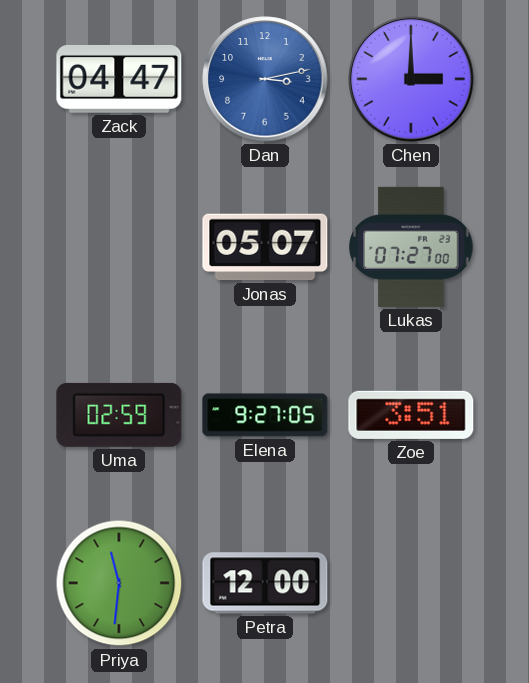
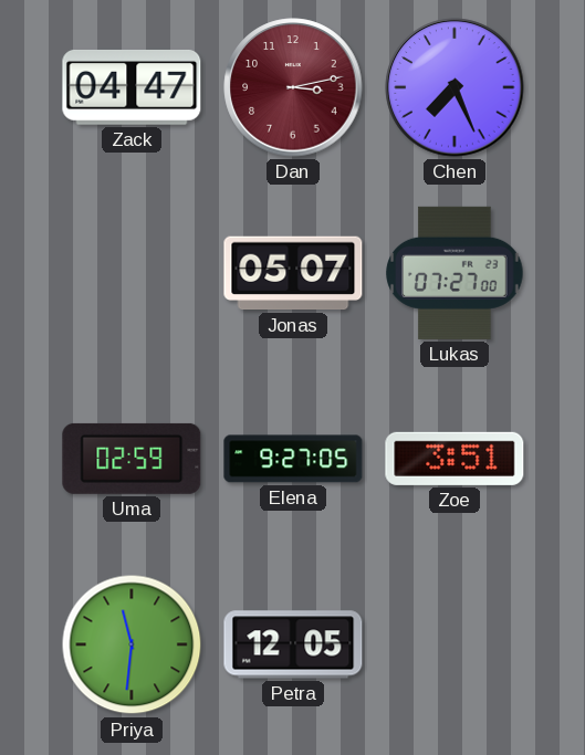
Dan dial: blue -> burgundy
Chen: 3:00 -> 7:26
Petra: 12:00 -> 12:05
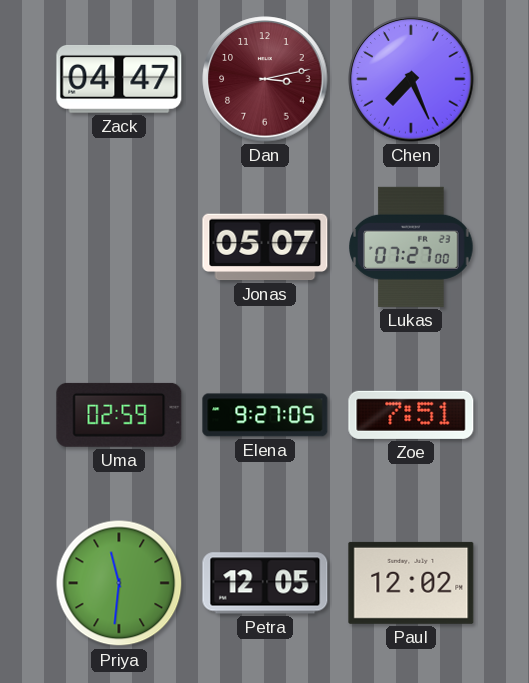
Zoe: 3:51 -> 7:51
Paul: none -> 12:02
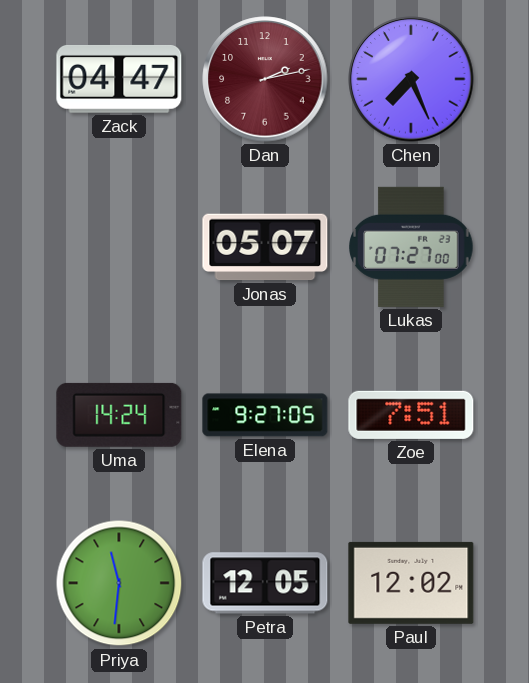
Dan: 3:13 -> 2:13
Uma: 02:59 -> 14:24
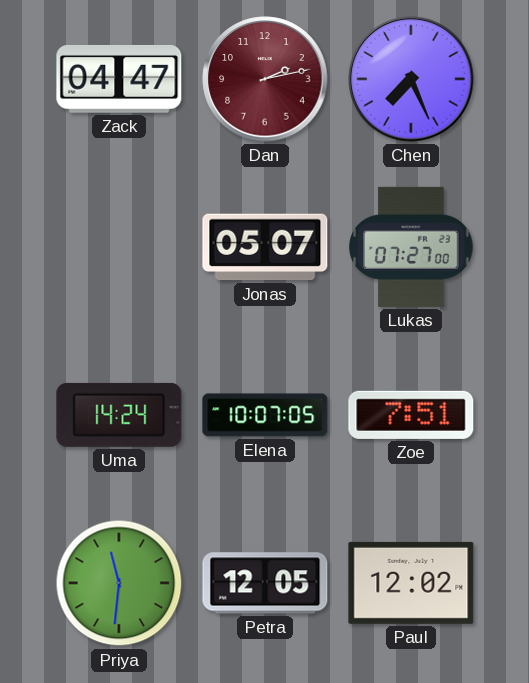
Elena: 9:27 -> 10:07
